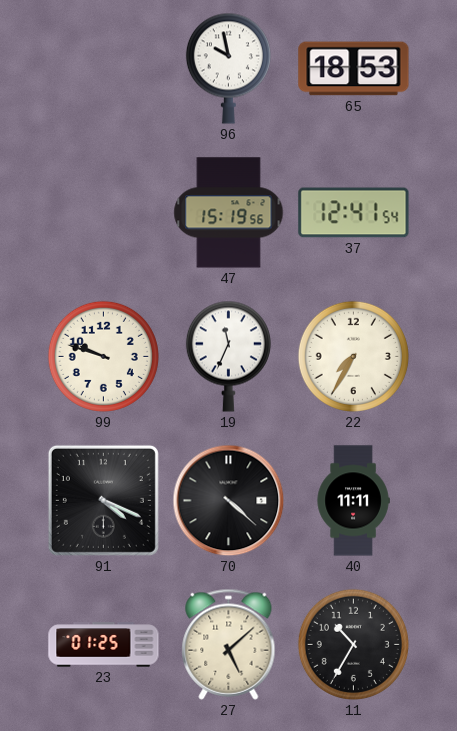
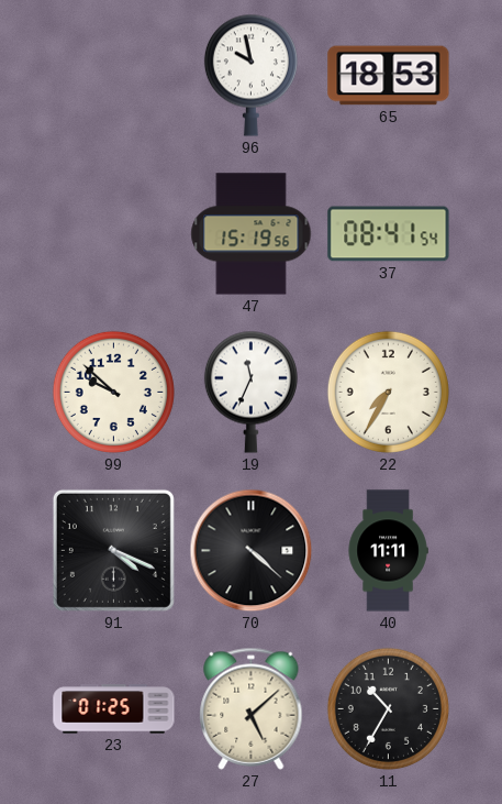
37: 12:41 -> 08:41
99: 9:48 -> 9:52
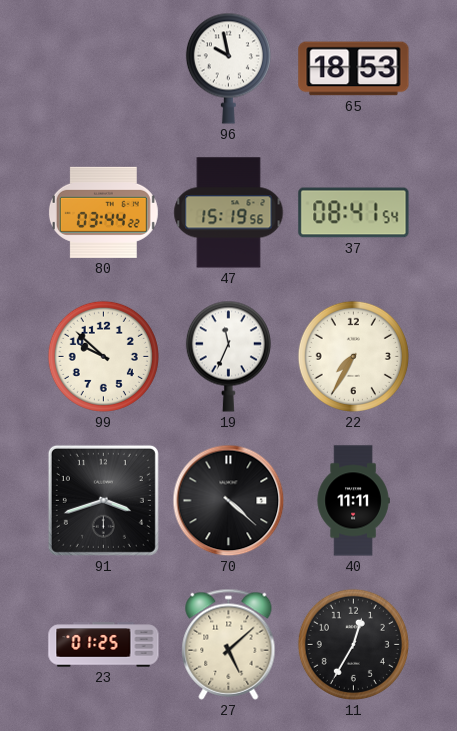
80: none -> 03:44
91: 4:19 -> 3:42
11: 10:35 -> 12:35
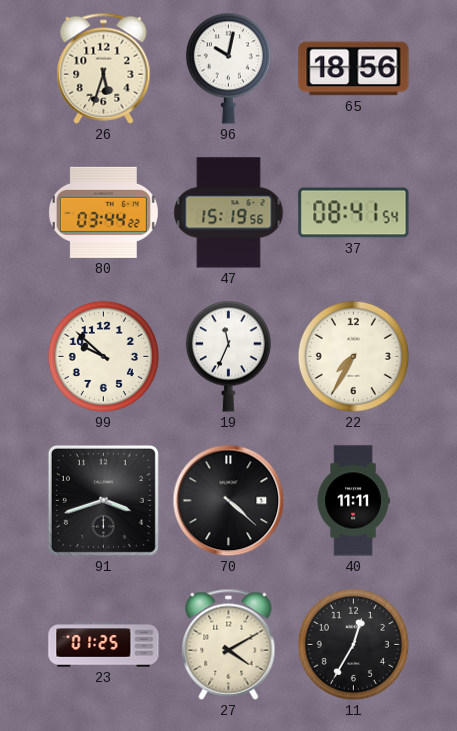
26: none -> 5:33
96: 9:58 -> 10:02
65: 18:53 -> 18:56
27: 5:08 -> 4:10
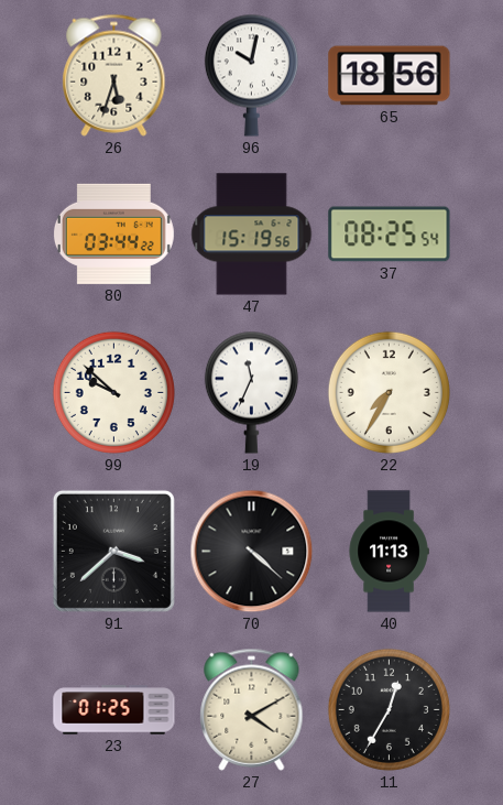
37: 08:41 -> 08:25
91: 3:42 -> 3:38
40: 11:11 -> 11:13
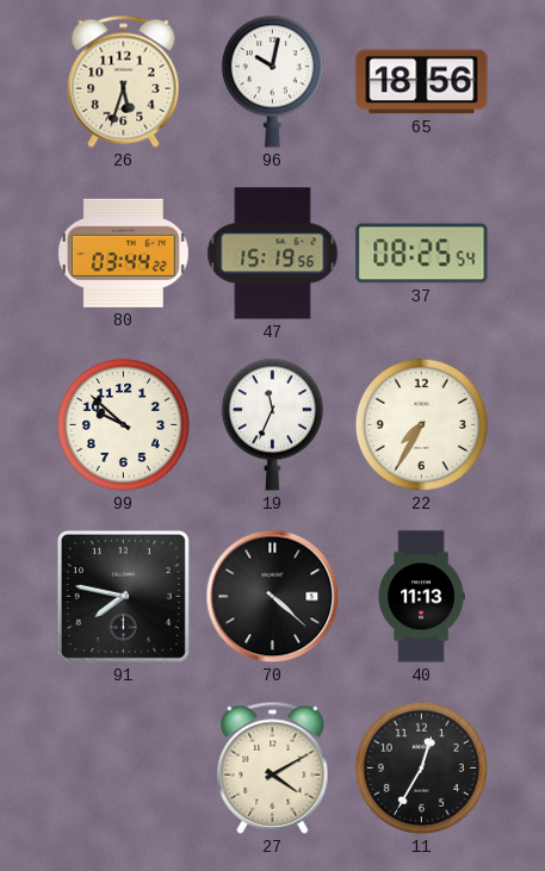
91: 3:38 -> 7:47
23: 01:25 -> none
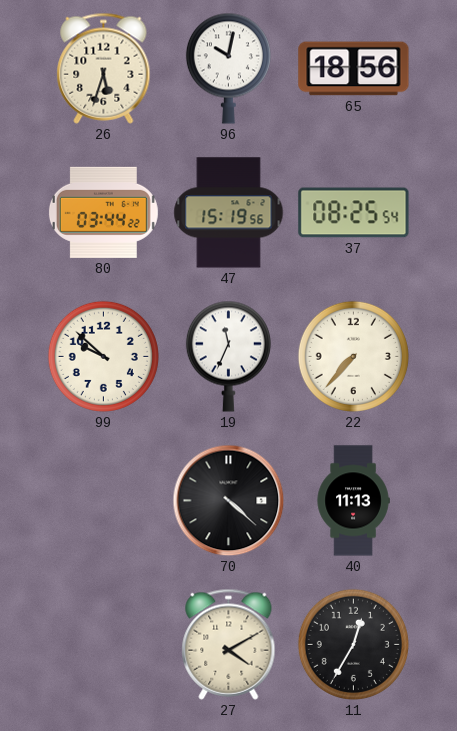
22: 7:35 -> 7:37
91: 7:47 -> none
